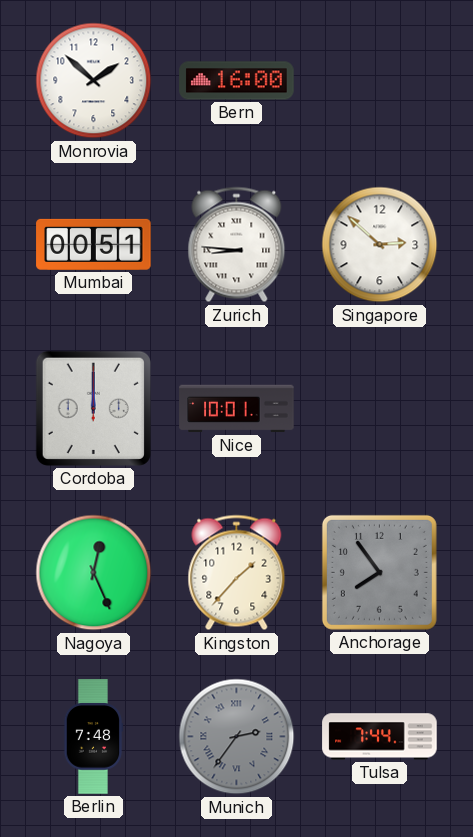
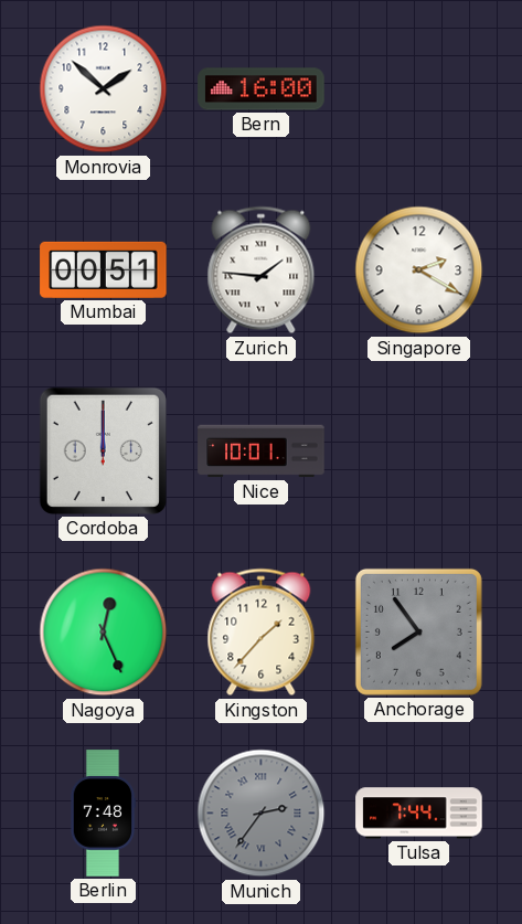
Zurich: 8:46 -> 1:46
Singapore: 2:52 -> 2:20
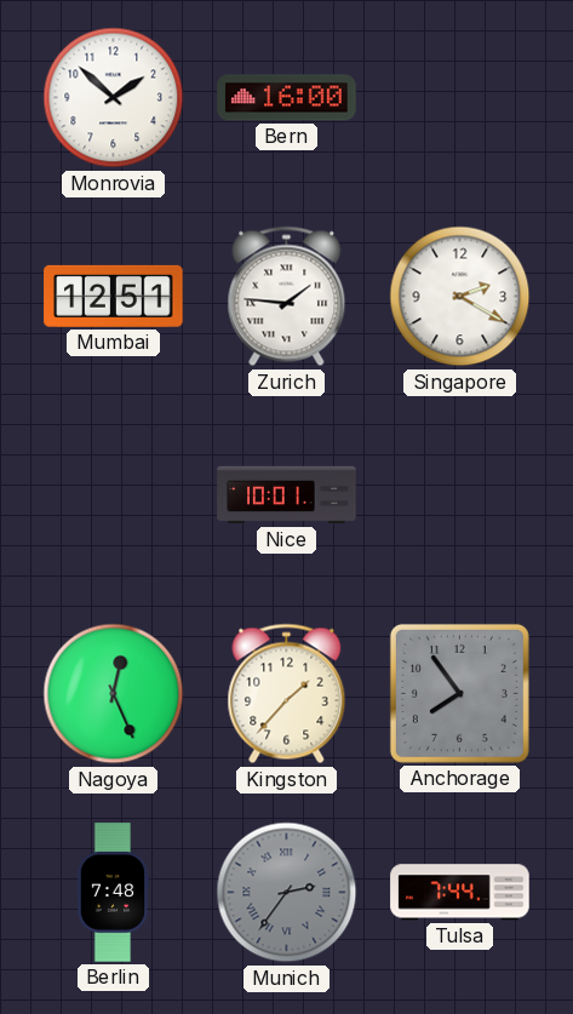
Mumbai: 00:51 -> 12:51
Cordoba: 12:00 -> none
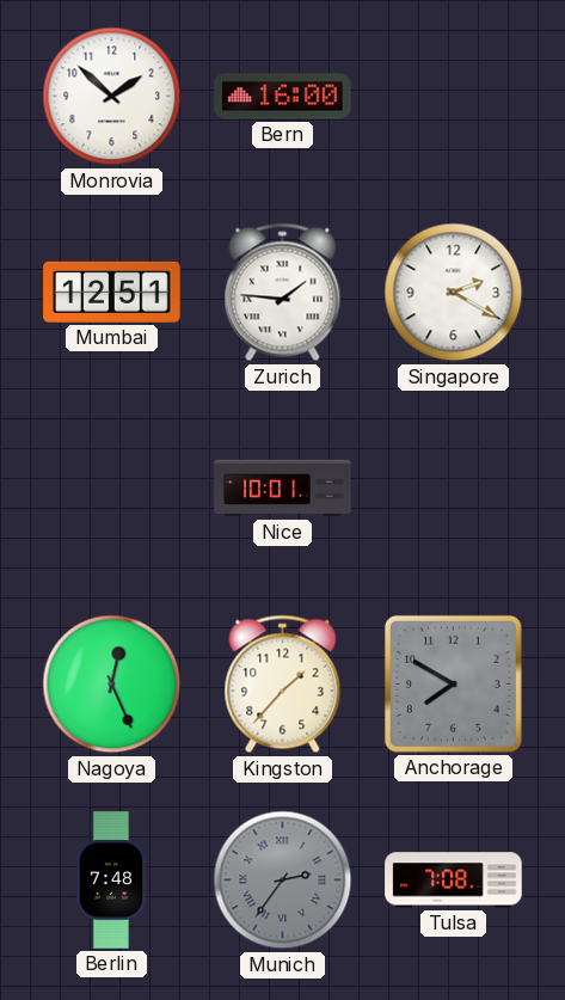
Anchorage: 7:54 -> 7:50
Tulsa: 7:44 -> 7:08
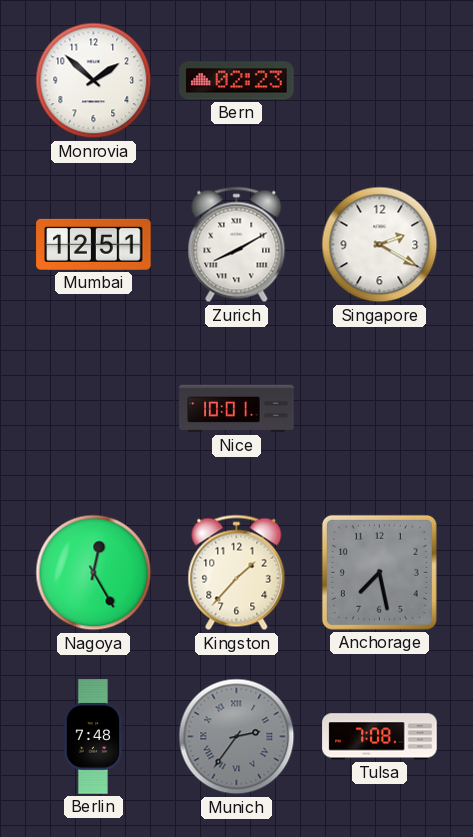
Bern: 16:00 -> 02:23
Zurich: 1:46 -> 8:10
Nagoya: 12:26 -> 12:25
Anchorage: 7:50 -> 7:28
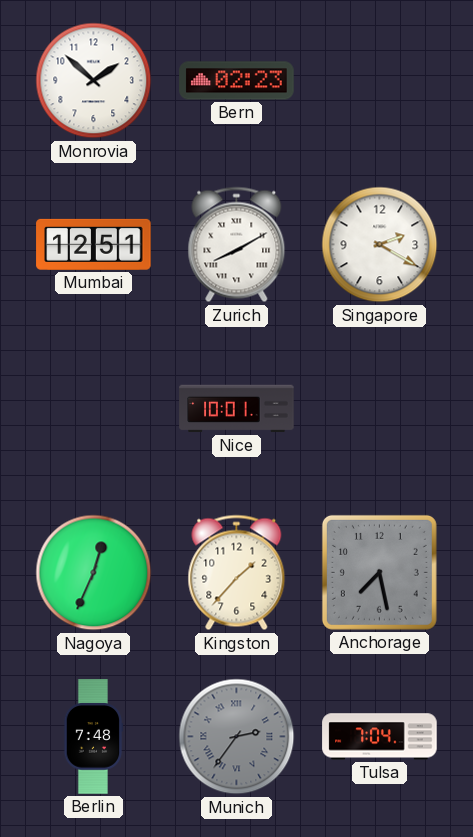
Nagoya: 12:25 -> 12:34
Tulsa: 7:08 -> 7:04
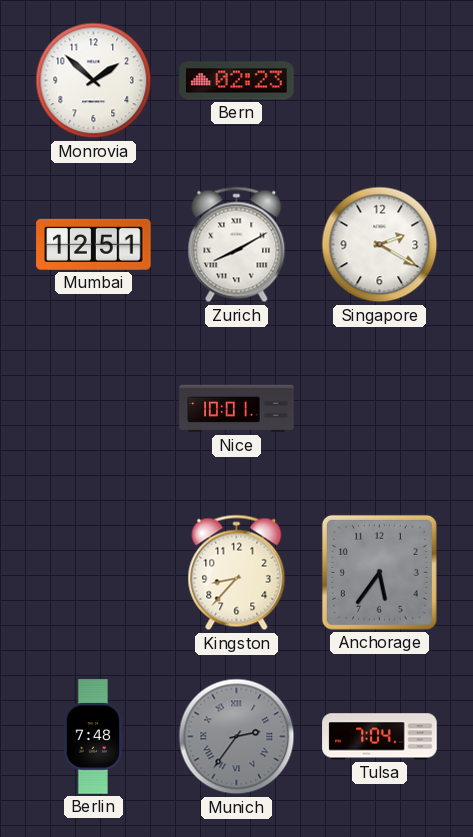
Nagoya: 12:34 -> none
Kingston: 1:37 -> 8:37
Anchorage: 7:28 -> 5:36
